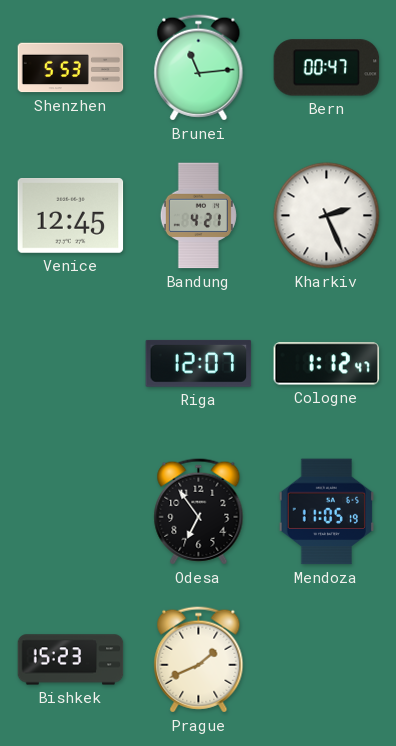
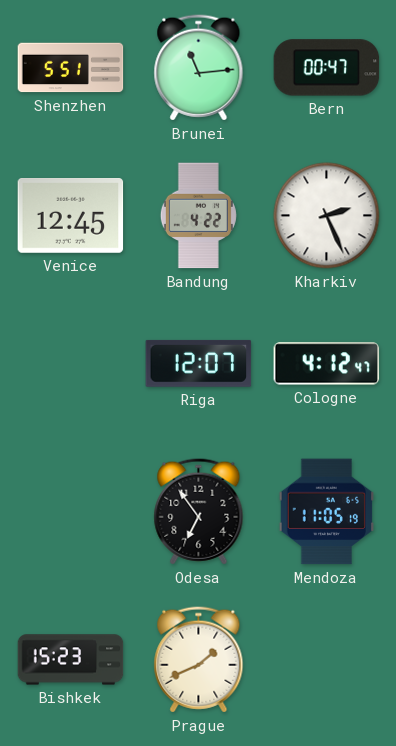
Shenzhen: 5:53 -> 5:51
Bandung: 4:21 -> 4:22
Cologne: 1:12 -> 4:12
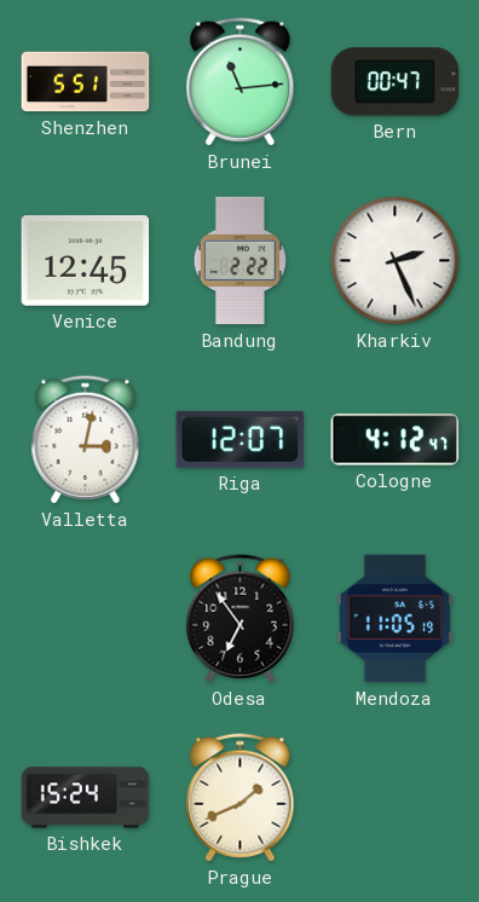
Bandung: 4:22 -> 2:22
Valletta: none -> 3:02
Bishkek: 15:23 -> 15:24
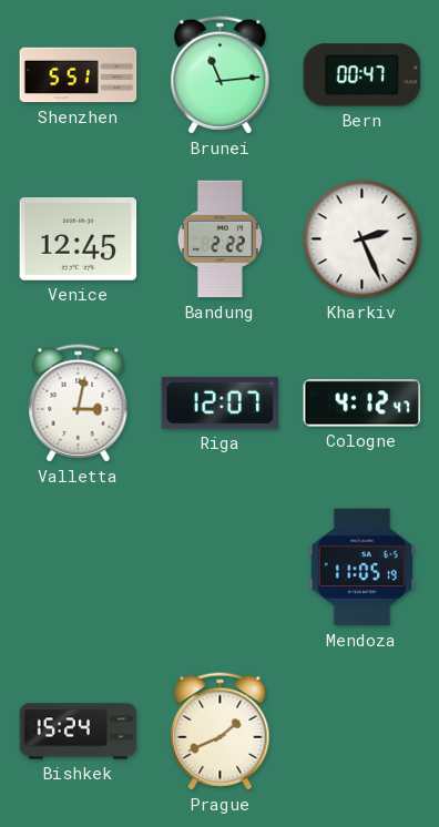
Odesa: 6:54 -> none
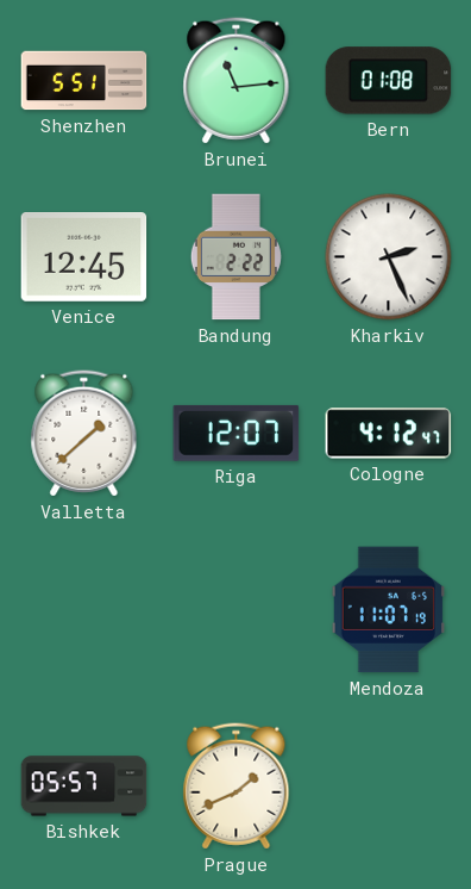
Bern: 00:47 -> 01:08
Valletta: 3:02 -> 1:38
Mendoza: 11:05 -> 11:07
Bishkek: 15:24 -> 05:57
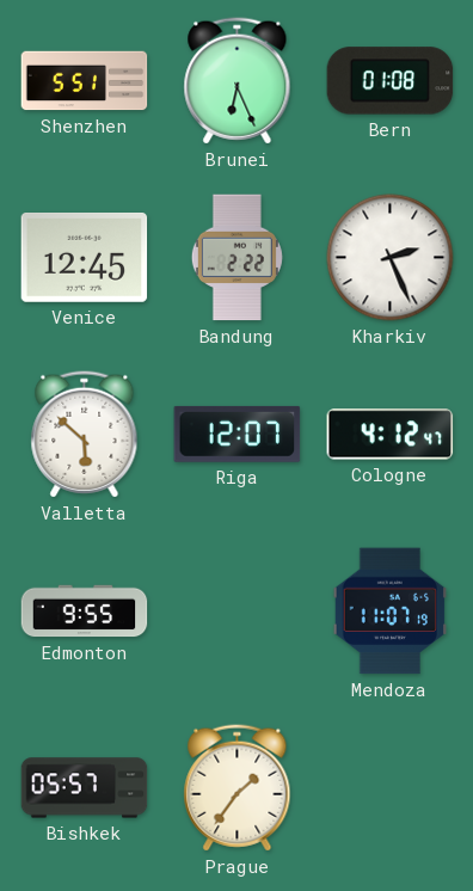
Brunei: 11:14 -> 6:26
Valletta: 1:38 -> 5:52
Edmonton: none -> 9:55
Prague: 1:41 -> 1:36
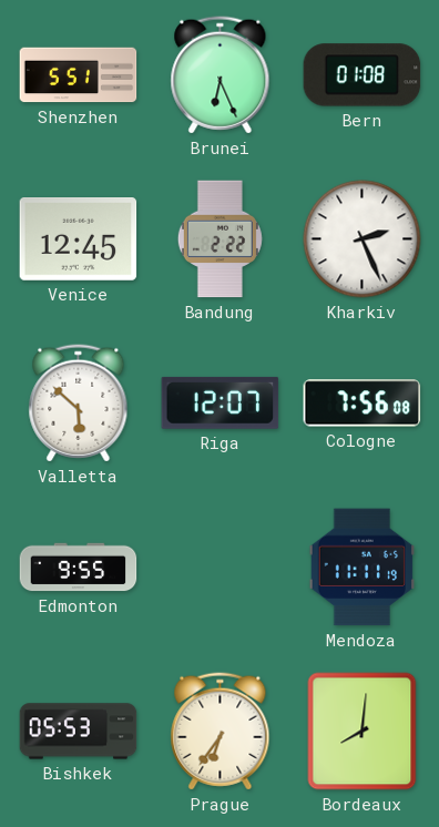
Cologne: 4:12 -> 7:56
Mendoza: 11:07 -> 11:11
Bishkek: 05:57 -> 05:53
Prague: 1:36 -> 6:36
Bordeaux: none -> 8:01
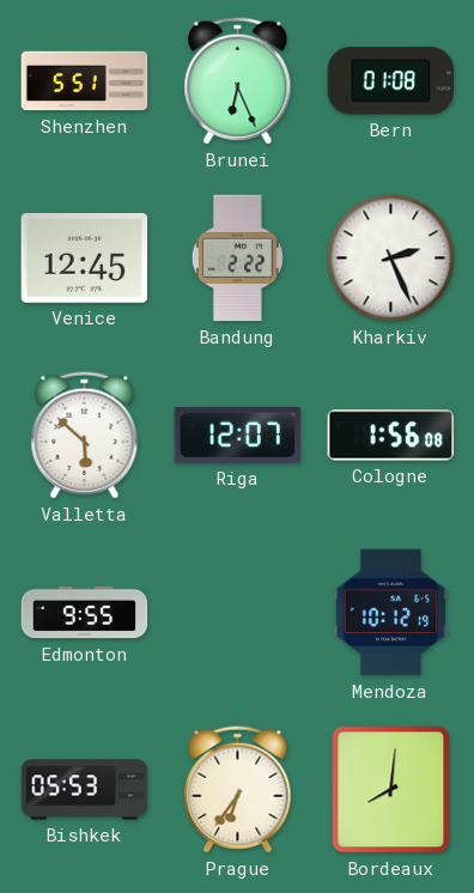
Cologne: 7:56 -> 1:56
Mendoza: 11:11 -> 10:12
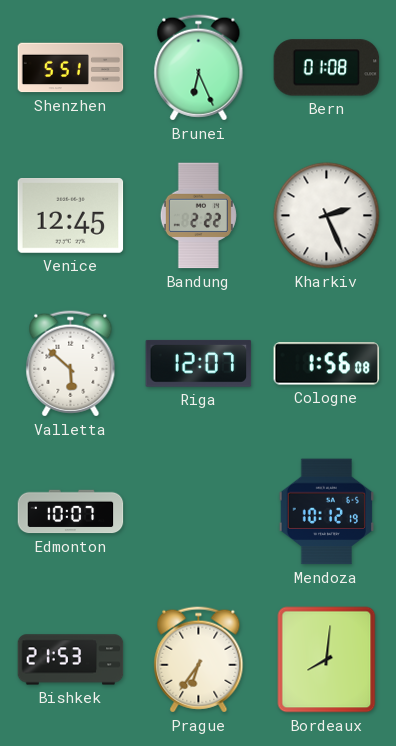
Edmonton: 9:55 -> 10:07
Bishkek: 05:53 -> 21:53
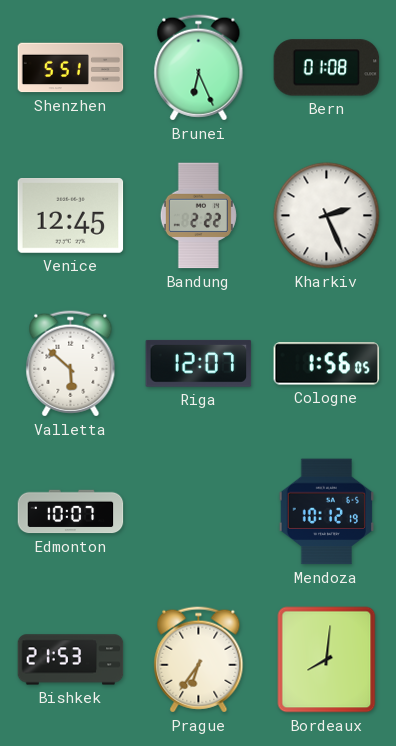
Cologne: 1:56:08 -> 1:56:05
